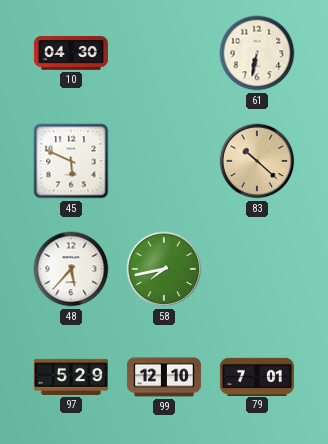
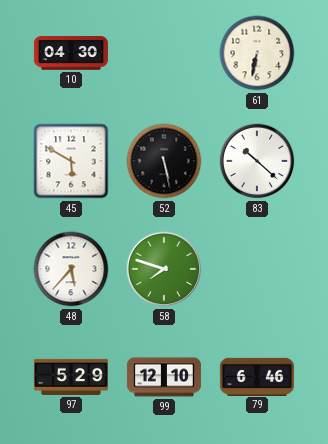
45: 5:49 -> 5:50
52: none -> 5:28
83 dial: champagne -> white
58: 7:43 -> 7:48
79: 7:01 -> 6:46
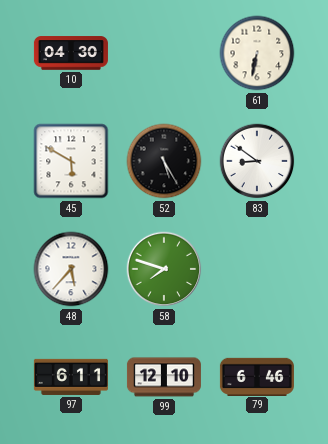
52: 5:28 -> 5:25
83: 10:22 -> 8:51
97: 5:29 -> 6:11
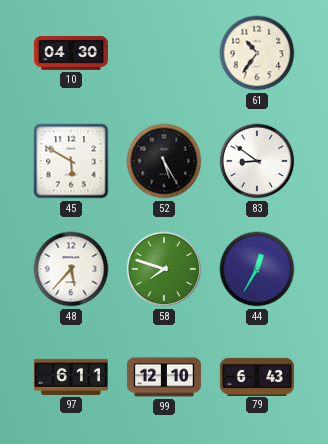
61: 6:32 -> 10:36
44: none -> 12:35
79: 6:46 -> 6:43
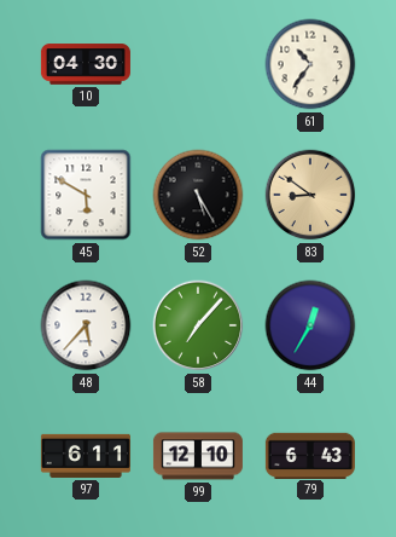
83 dial: white -> champagne
58: 7:48 -> 7:07
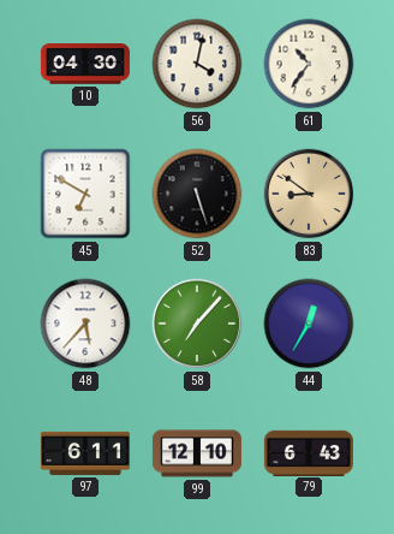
56: none -> 4:02
45: 5:50 -> 6:50
52: 5:25 -> 5:27
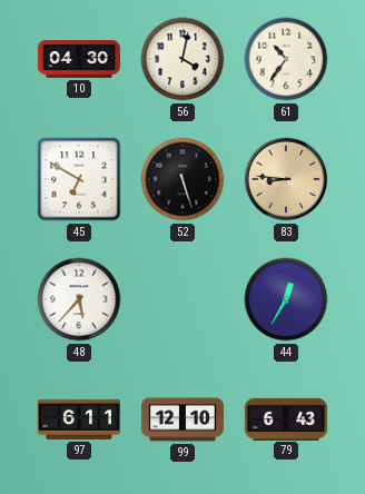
83: 8:51 -> 8:46
58: 7:07 -> none
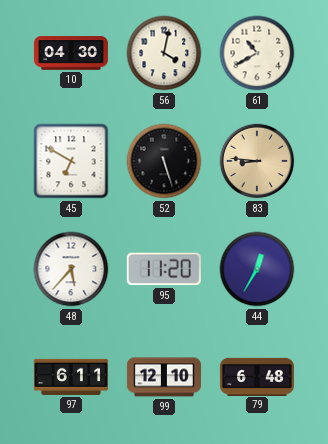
61: 10:36 -> 10:40
95: none -> 11:20
79: 6:43 -> 6:48
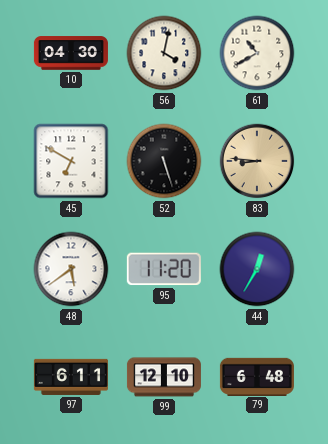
48: 5:37 -> 5:39
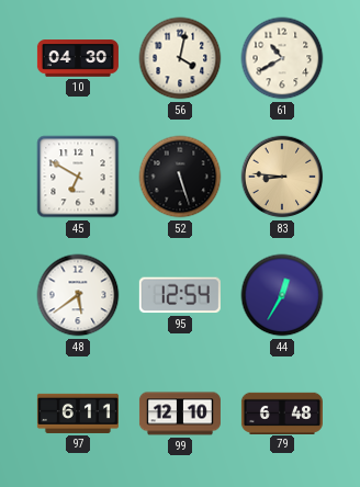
95: 11:20 -> 12:54
